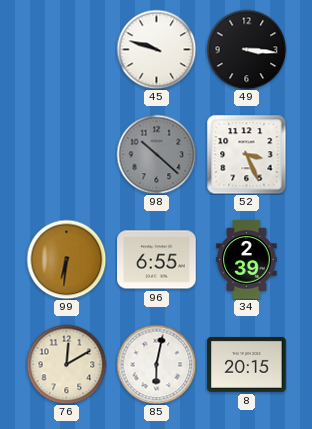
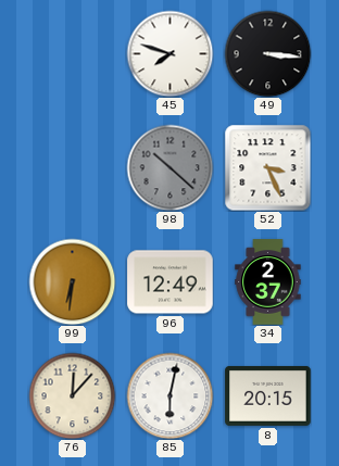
45: 9:48 -> 7:48
96: 6:55 -> 12:49
34: 2:39 -> 2:37
76: 12:10 -> 12:07
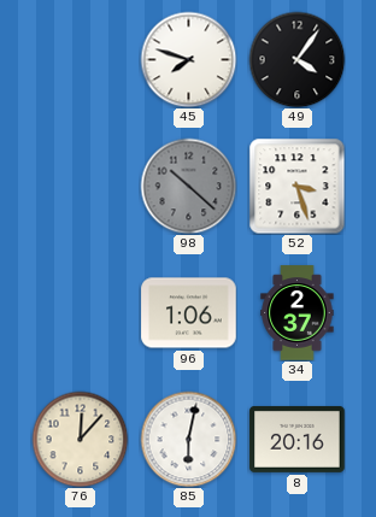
49: 3:16 -> 4:06
52: 3:26 -> 3:27
99: 6:31 -> none
96: 12:49 -> 1:06
8: 20:15 -> 20:16
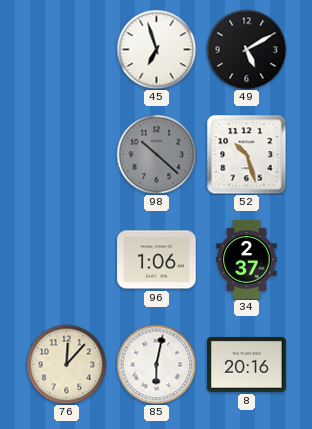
45: 7:48 -> 6:57
49: 4:06 -> 5:10
52: 3:27 -> 10:27
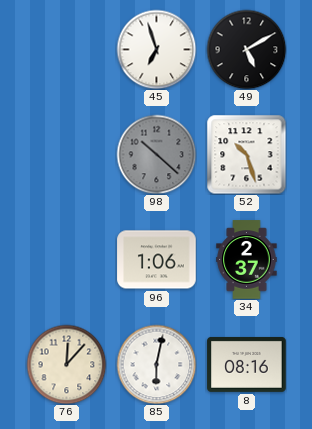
8: 20:16 -> 08:16
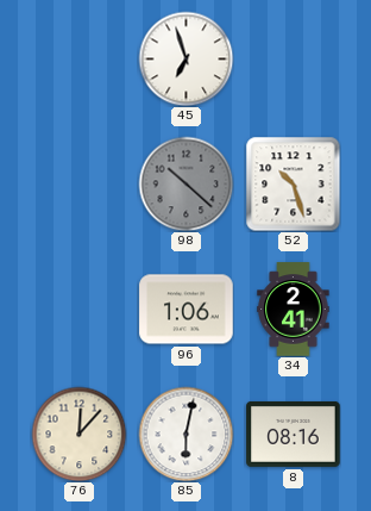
49: 5:10 -> none
34: 2:37 -> 2:41
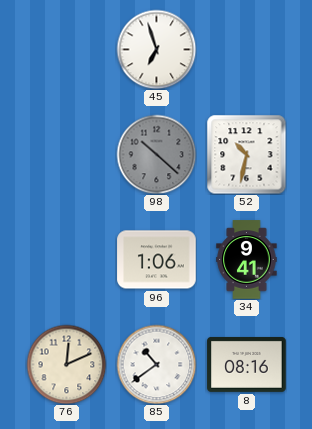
52: 10:27 -> 10:32
34: 2:41 -> 9:41
76: 12:07 -> 12:11
85: 6:02 -> 10:39
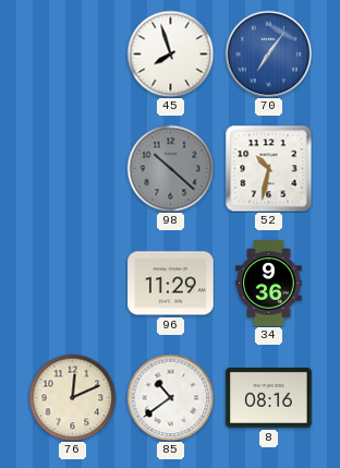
45: 6:57 -> 7:57
70: none -> 7:06
96: 1:06 -> 11:29
34: 9:41 -> 9:36
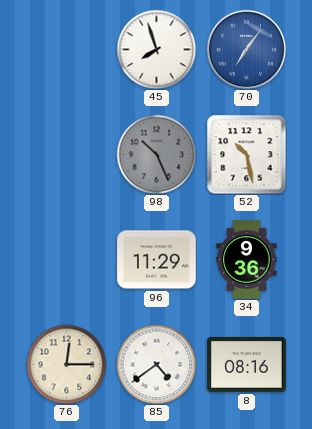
98: 10:22 -> 10:26
52: 10:32 -> 10:28
76: 12:11 -> 12:15
85: 10:39 -> 4:39
